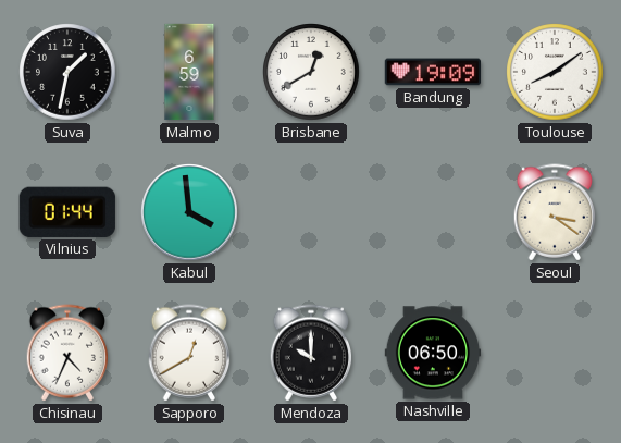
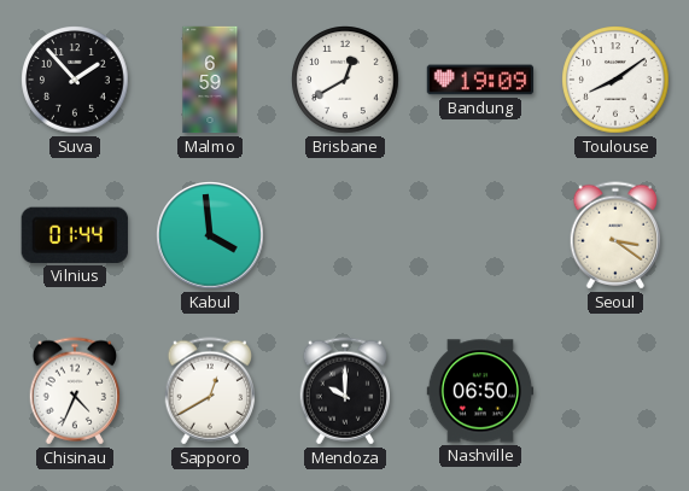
Suva: 1:32 -> 1:53
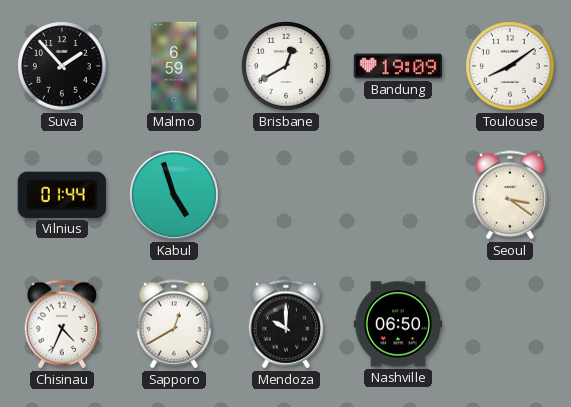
Kabul: 3:59 -> 4:57
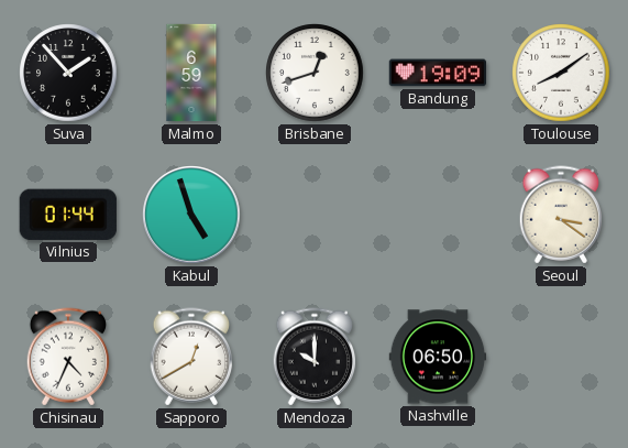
Brisbane: 12:40 -> 12:42
